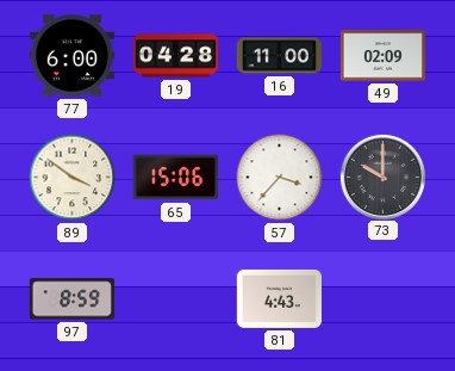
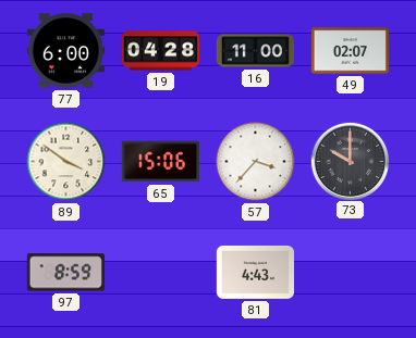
49: 02:09 -> 02:07
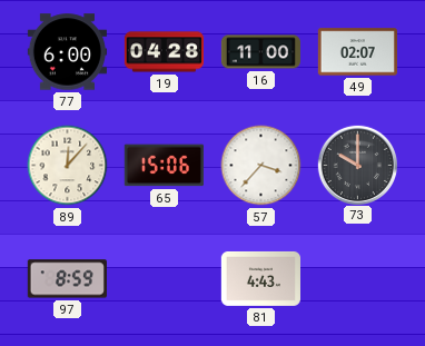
89: 3:51 -> 12:07
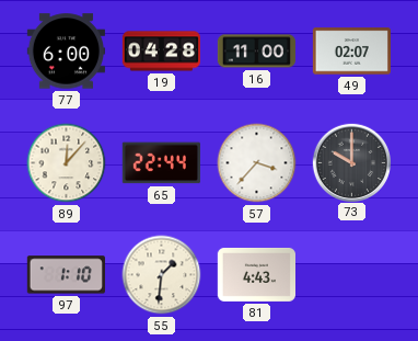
65: 15:06 -> 22:44
97: 8:59 -> 1:10
55: none -> 1:31
